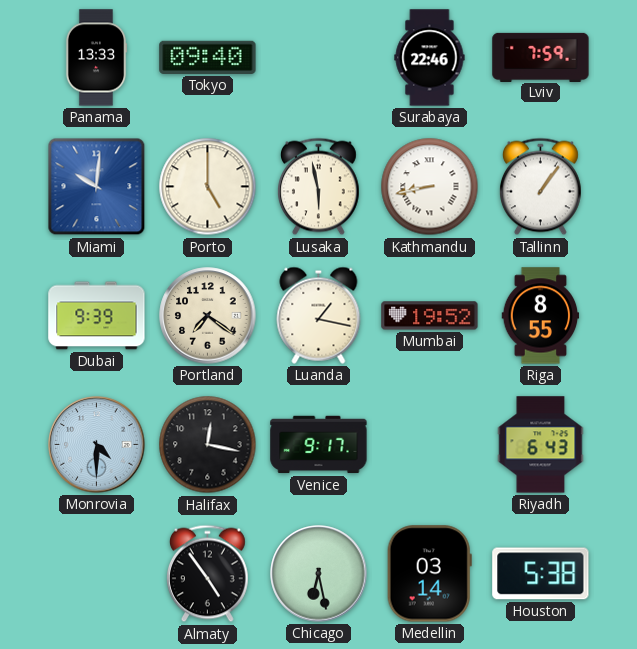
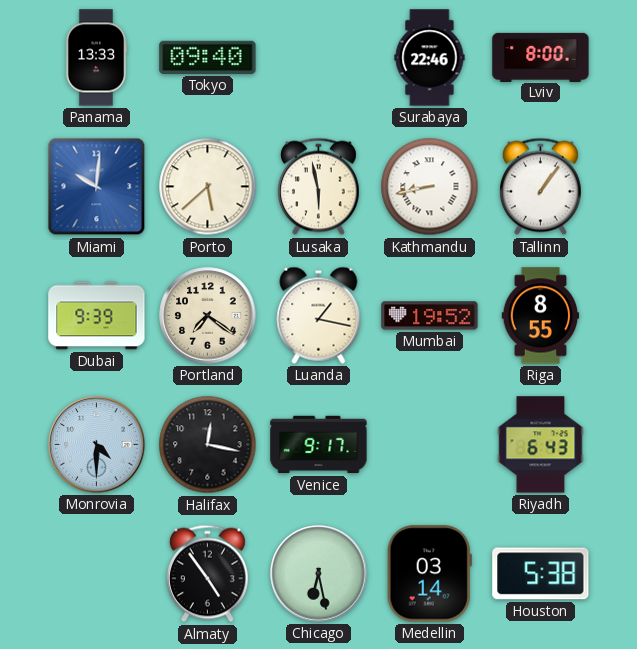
Lviv: 7:59 -> 8:00
Porto: 5:00 -> 5:38
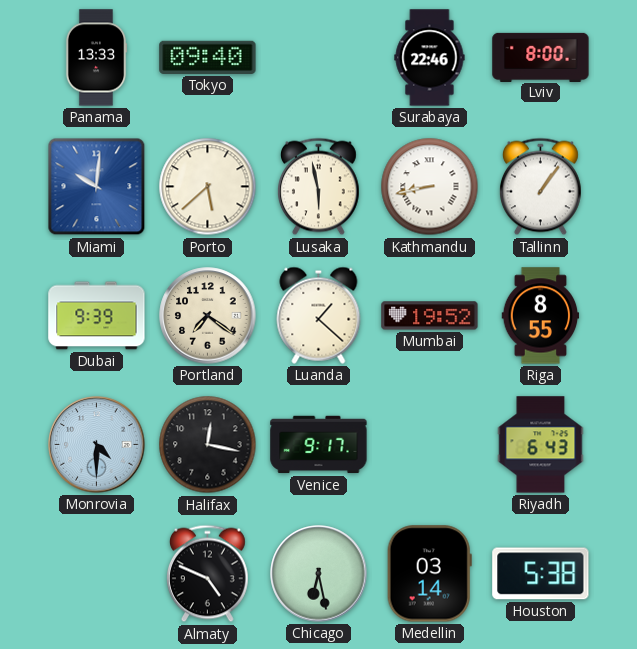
Luanda: 1:17 -> 1:22
Almaty: 4:54 -> 4:49
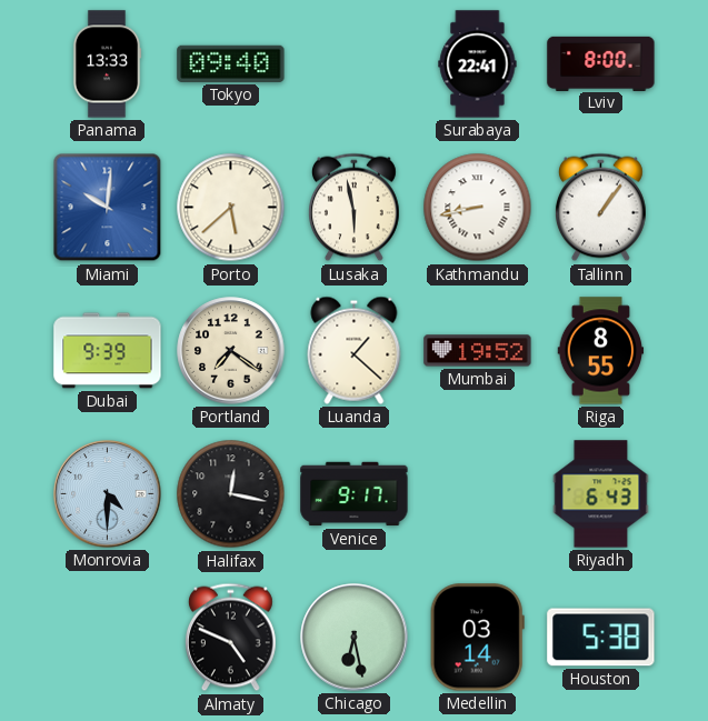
Surabaya: 22:46 -> 22:41
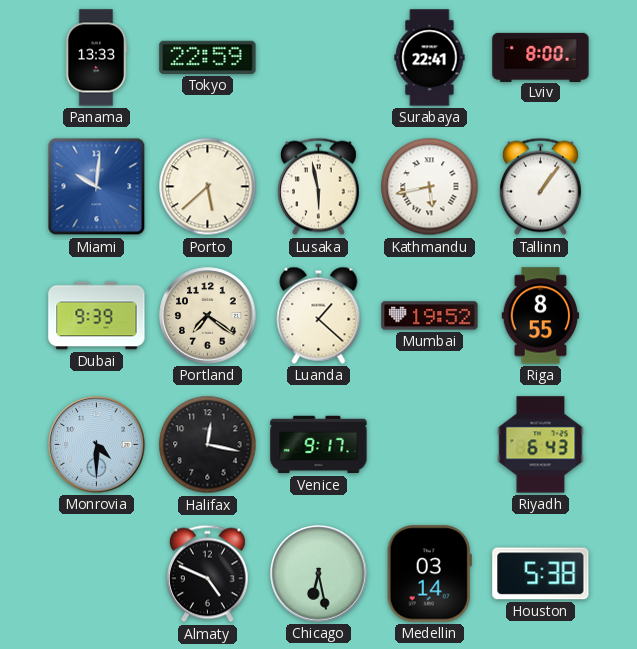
Tokyo: 09:40 -> 22:59
Kathmandu: 8:43 -> 5:43
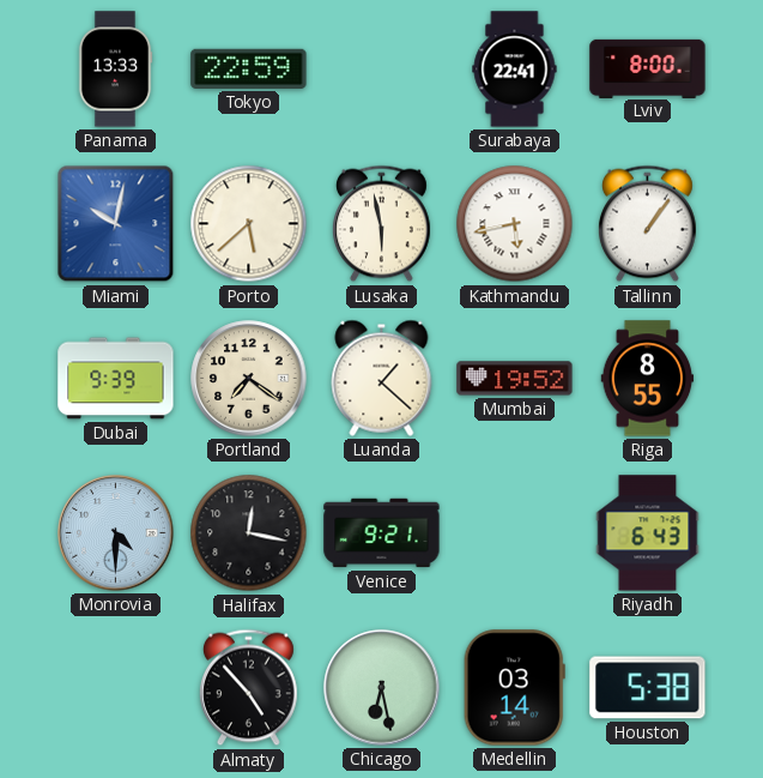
Miami: 10:01 -> 10:02
Venice: 9:17 -> 9:21
Almaty: 4:49 -> 4:53
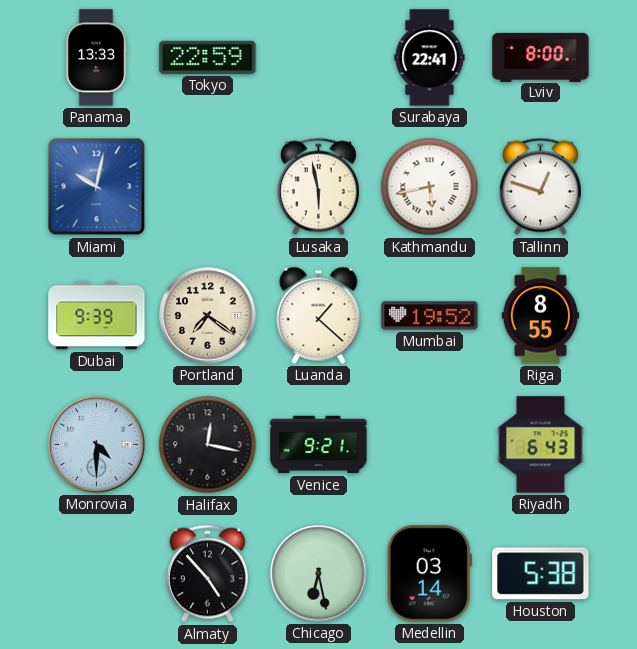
Porto: 5:38 -> none
Tallinn: 1:06 -> 12:48
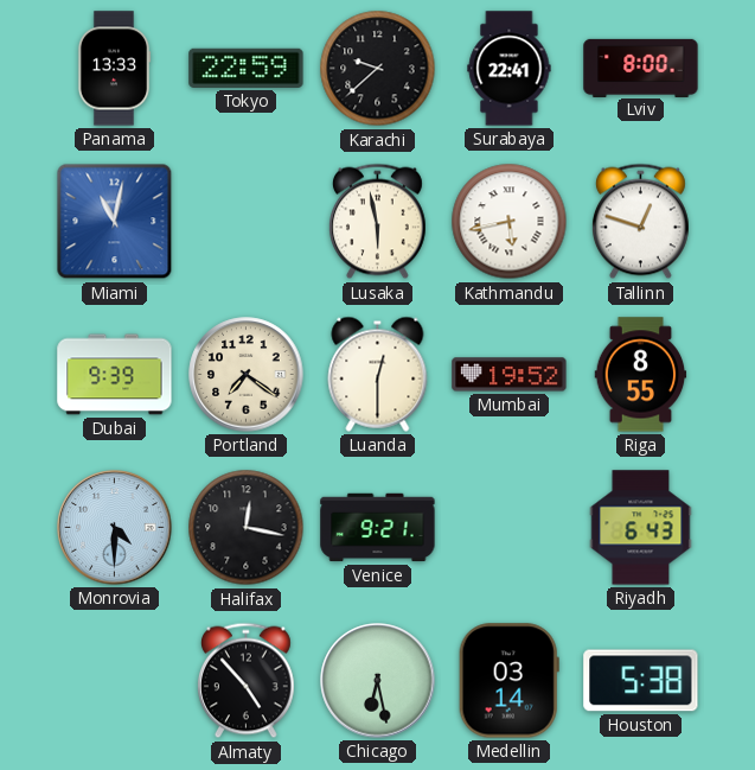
Karachi: none -> 9:38
Miami: 10:02 -> 11:02
Luanda: 1:22 -> 12:30
